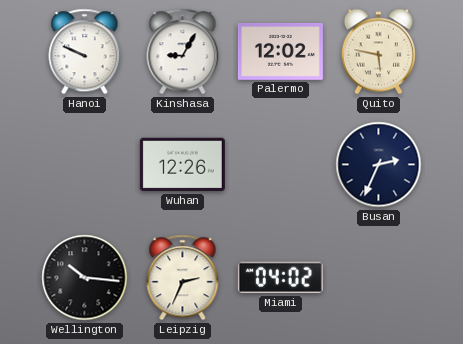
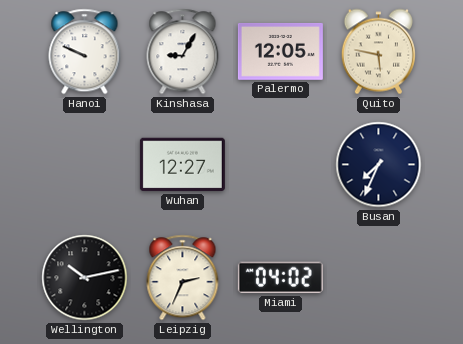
Palermo: 12:02 -> 12:05
Wuhan: 12:26 -> 12:27
Busan: 2:34 -> 7:34
Wellington: 10:16 -> 10:13
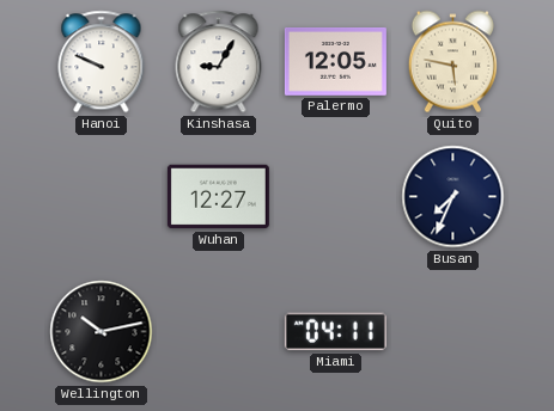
Leipzig: 2:34 -> none
Miami: 04:02 -> 04:11
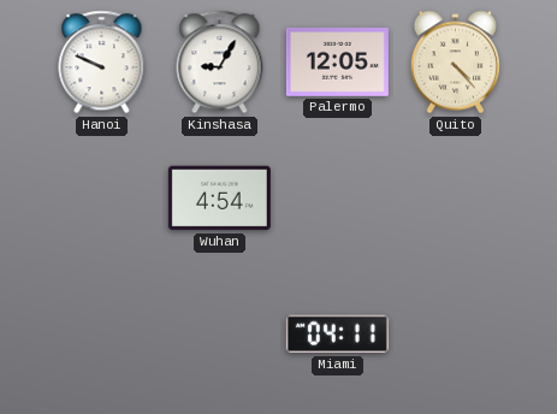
Quito: 5:47 -> 4:23
Wuhan: 12:27 -> 4:54
Busan: 7:34 -> none
Wellington: 10:13 -> none
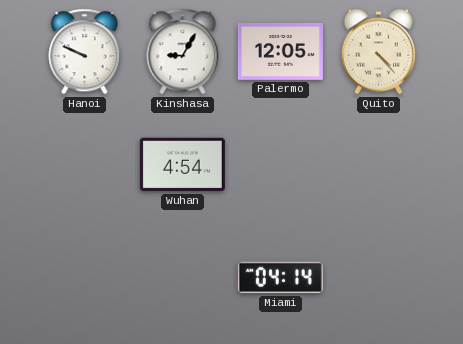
Miami: 04:11 -> 04:14
